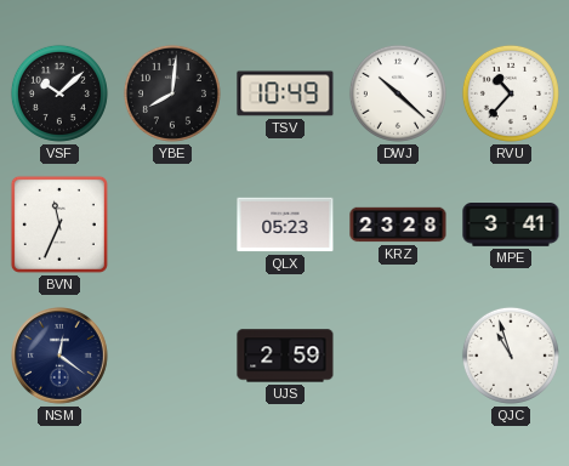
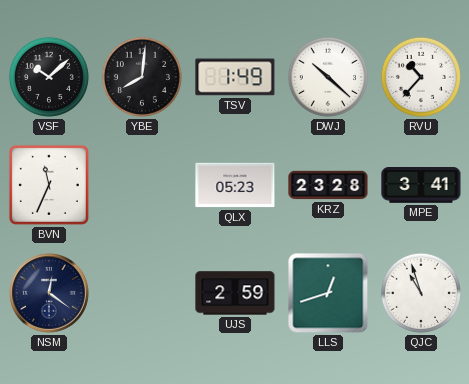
TSV: 10:49 -> 1:49
LLS: none -> 12:42
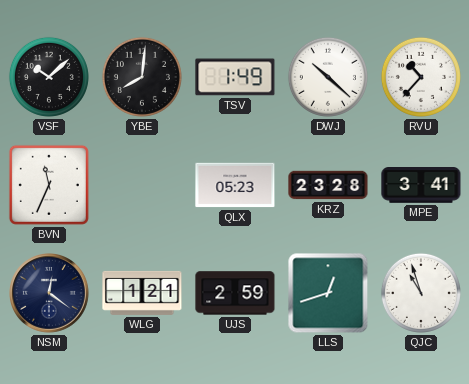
WLG: none -> 1:21
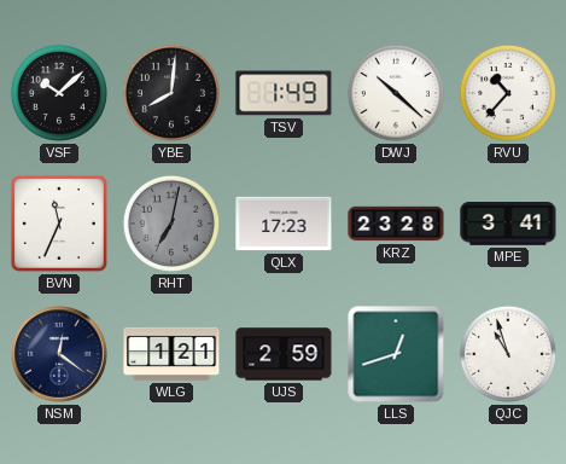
RHT: none -> 7:02
QLX: 05:23 -> 17:23
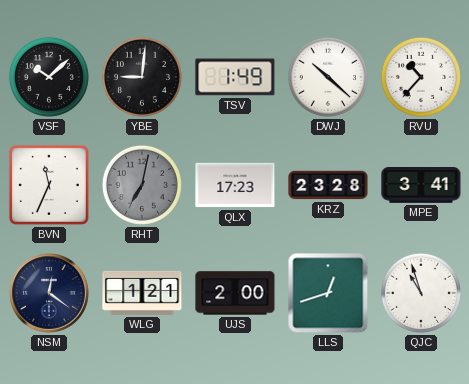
YBE: 8:01 -> 9:01
UJS: 2:59 -> 2:00
